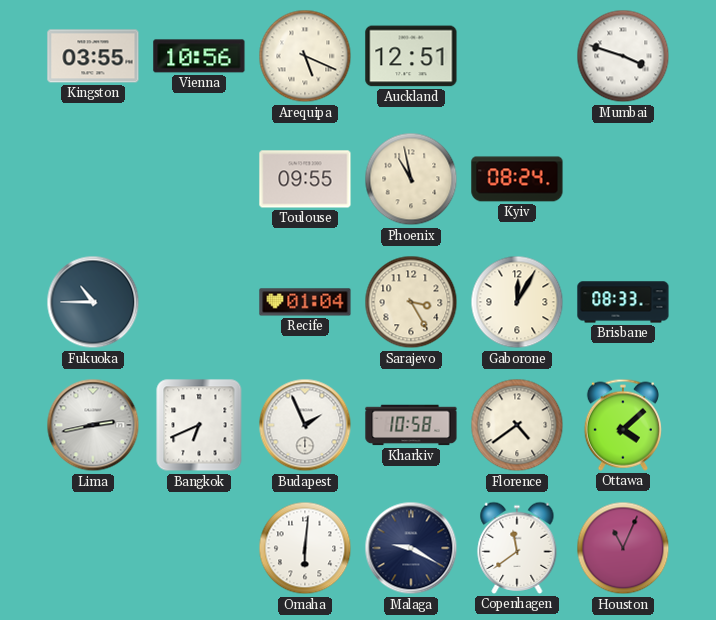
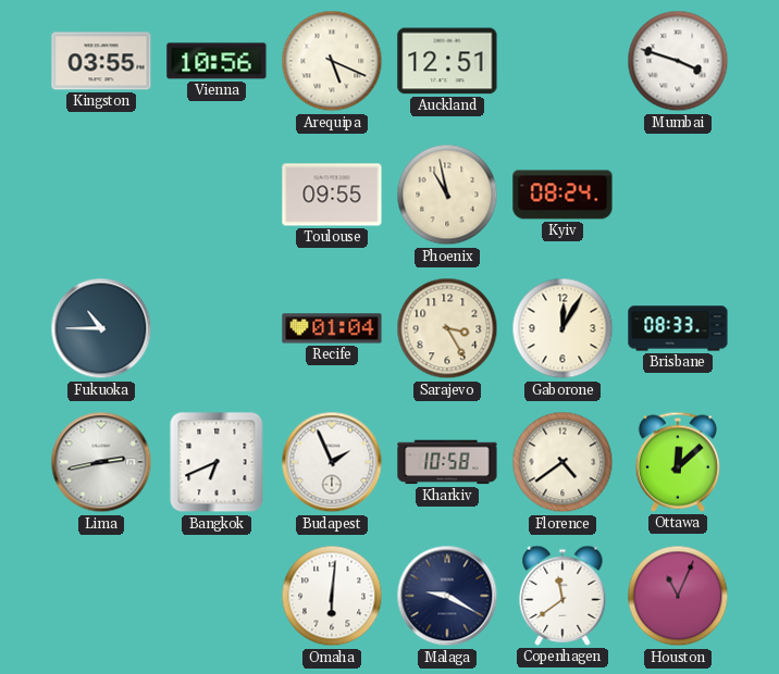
Ottawa: 4:08 -> 12:08
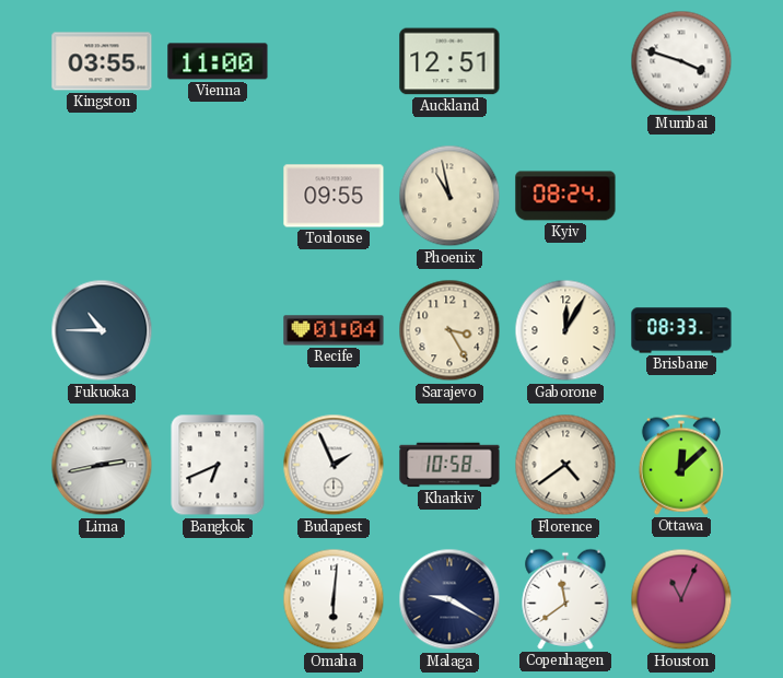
Vienna: 10:56 -> 11:00
Arequipa: 5:19 -> none
